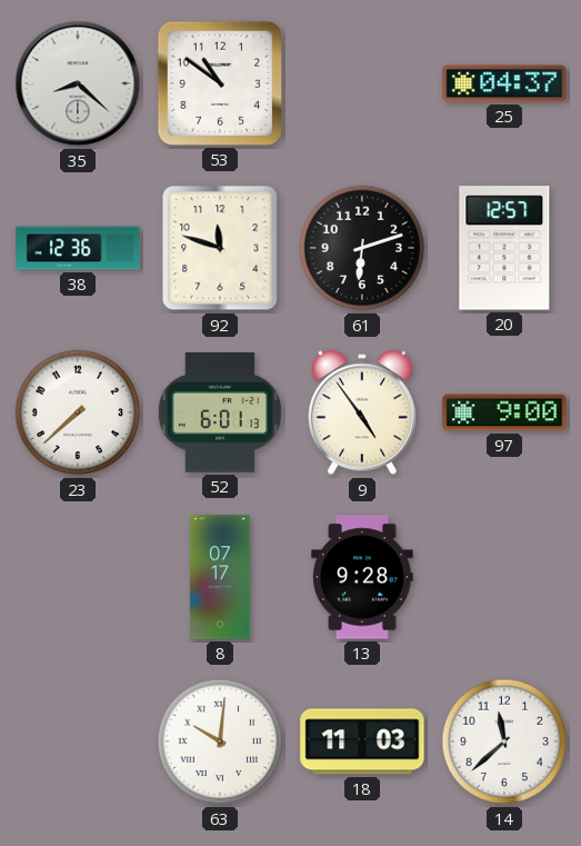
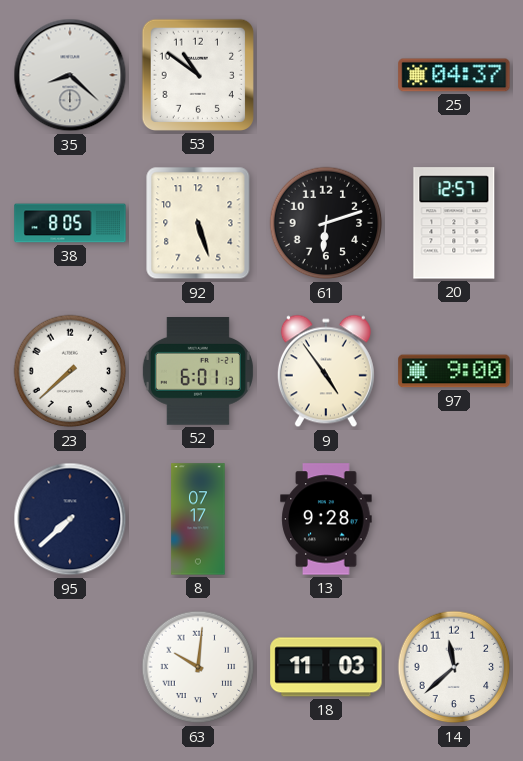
38: 12:36 -> 8:05
92: 11:48 -> 5:27
95: none -> 7:38
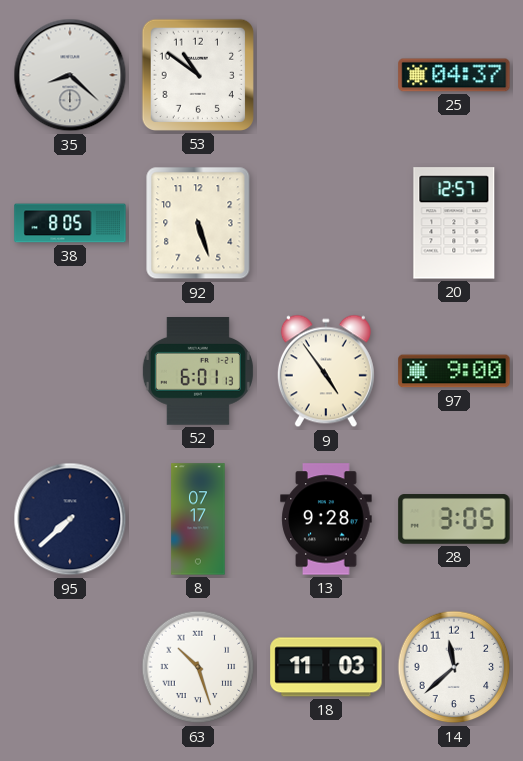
61: 6:12 -> none
23: 7:38 -> none
28: none -> 3:05
63: 10:01 -> 10:27
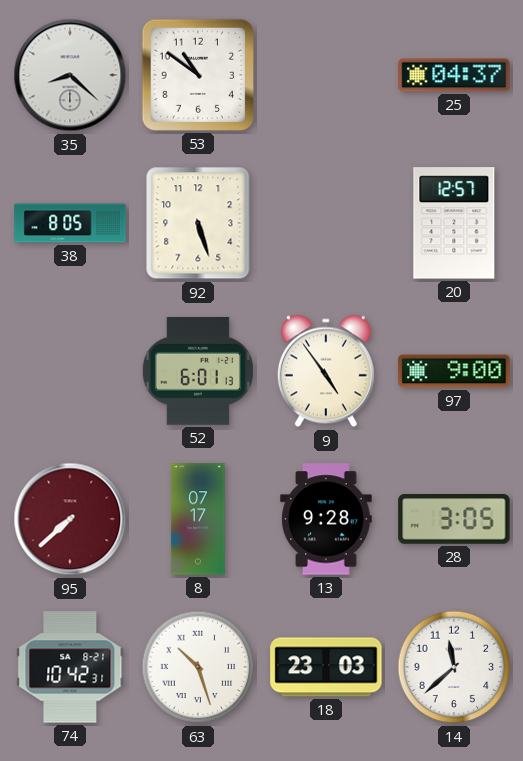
95 dial: navy -> burgundy
74: none -> 10:42
18: 11:03 -> 23:03
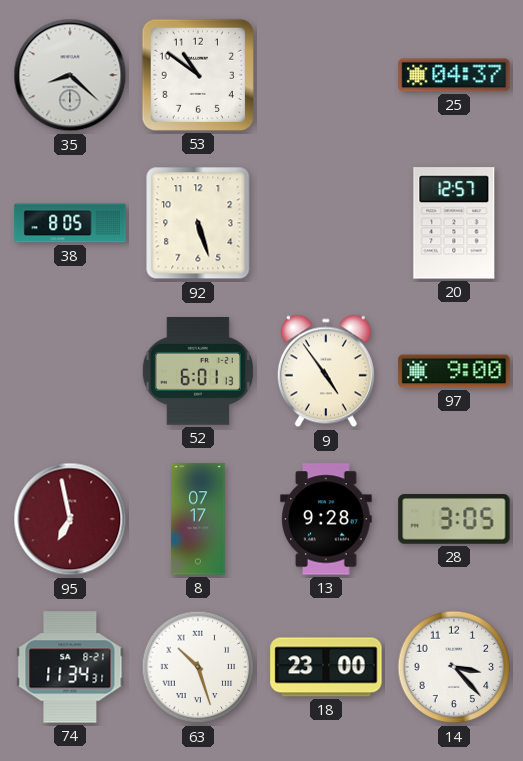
95: 7:38 -> 6:58
74: 10:42 -> 11:34
18: 23:03 -> 23:00
14: 11:38 -> 3:23
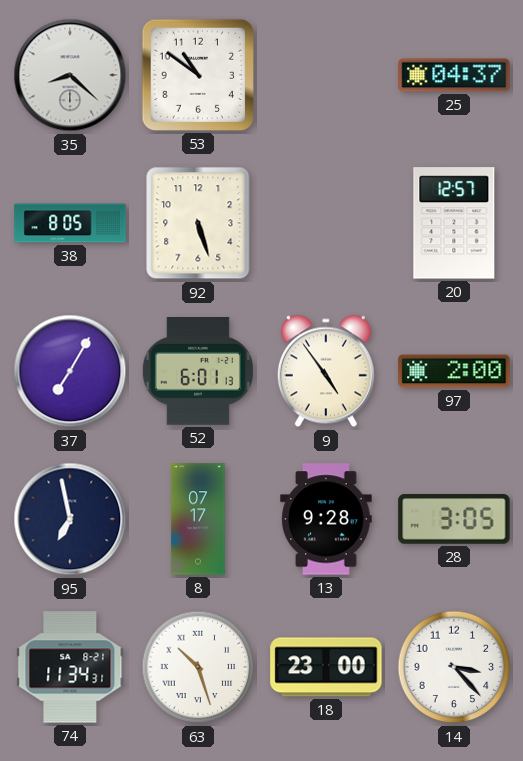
37: none -> 7:05
97: 9:00 -> 2:00
95 dial: burgundy -> navy
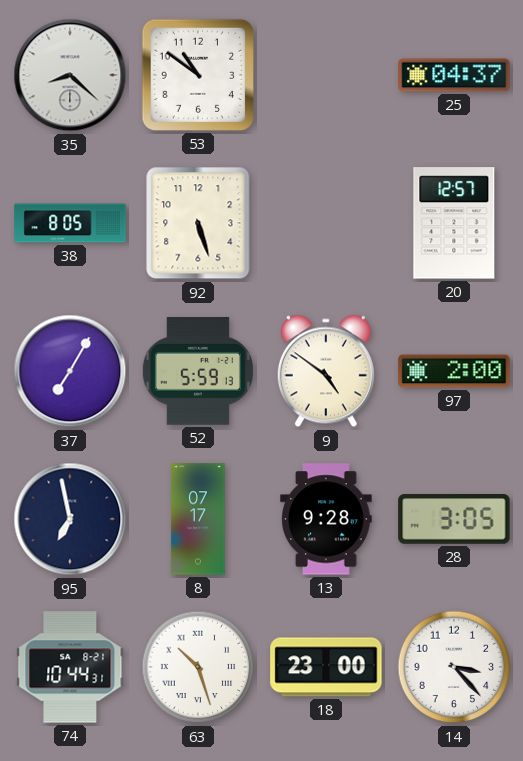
52: 6:01 -> 5:59
9: 4:54 -> 4:51
74: 11:34 -> 10:44
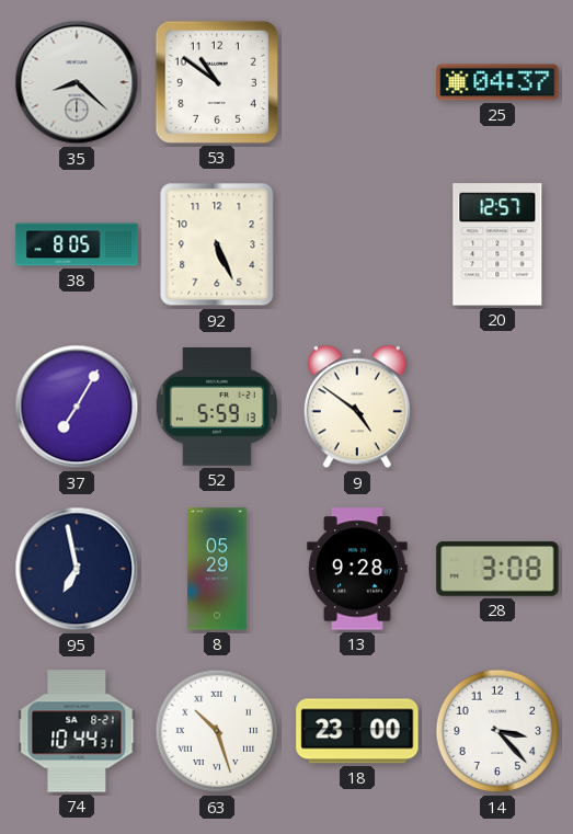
92: 5:27 -> 5:26
97: 2:00 -> none
8: 07:17 -> 05:29
28: 3:05 -> 3:08
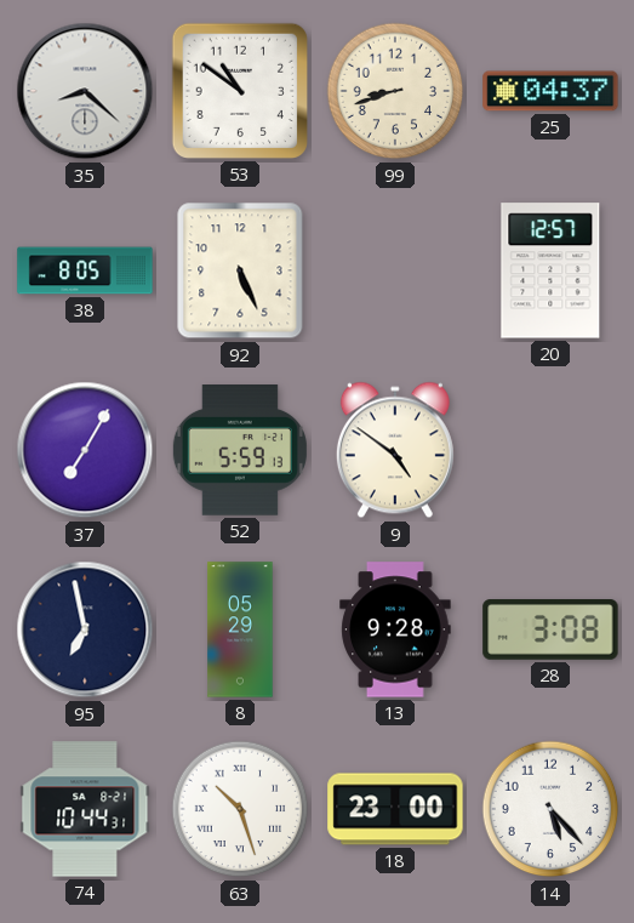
99: none -> 8:42
14: 3:23 -> 5:23
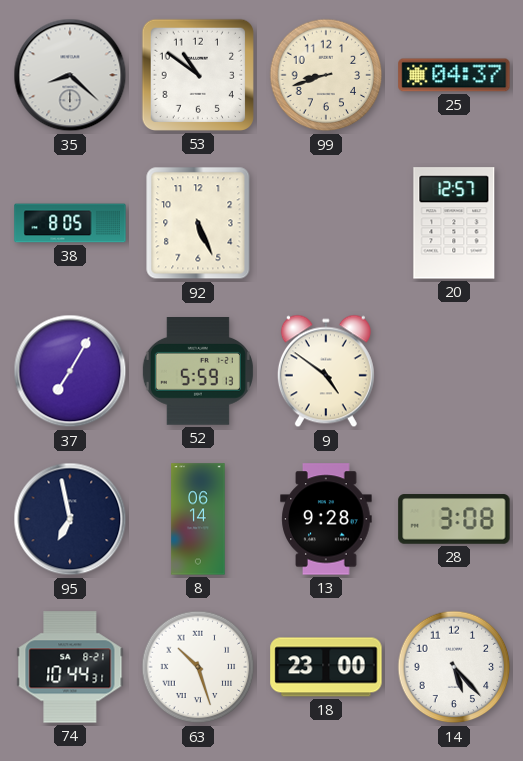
8: 05:29 -> 06:14
